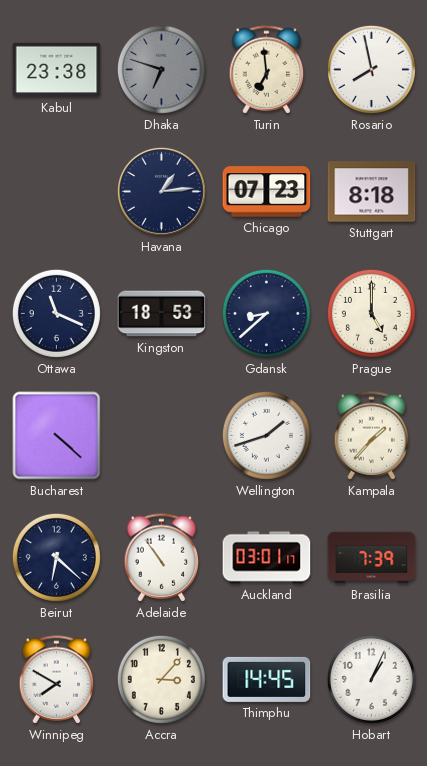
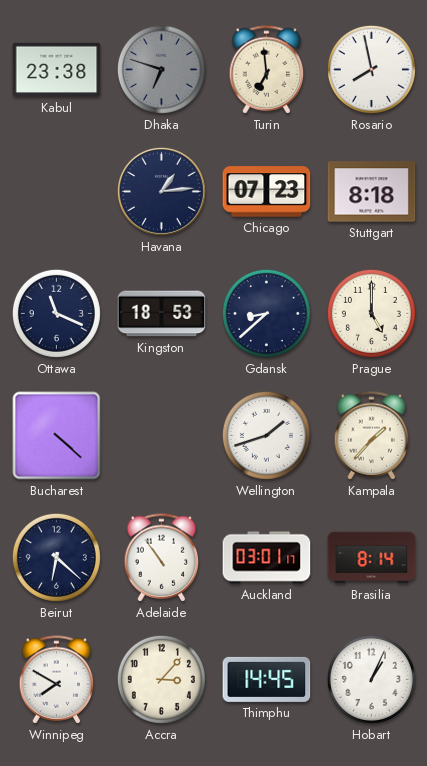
Brasilia: 7:39 -> 8:14
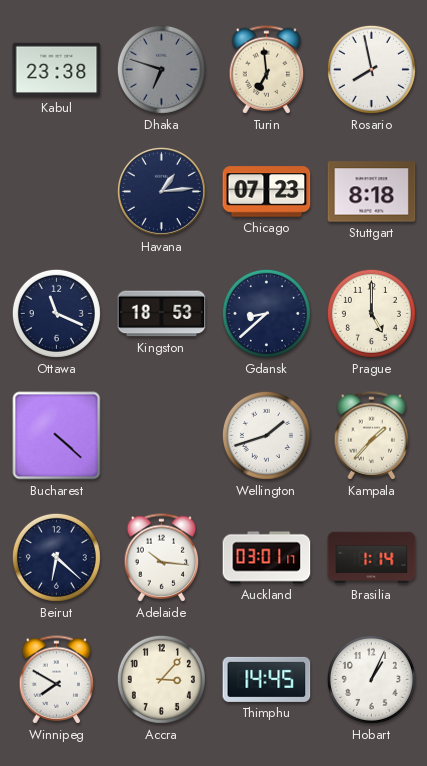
Adelaide: 10:54 -> 10:16
Brasilia: 8:14 -> 1:14
